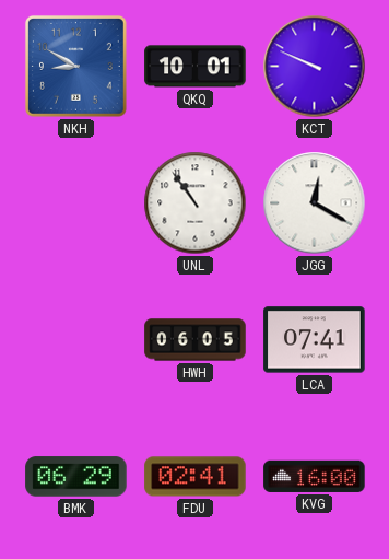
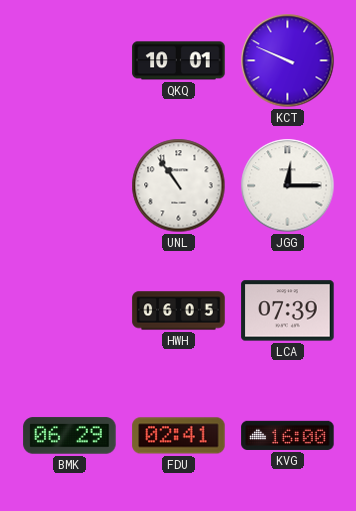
NKH: 8:50 -> none
JGG: 12:20 -> 12:15
LCA: 07:41 -> 07:39
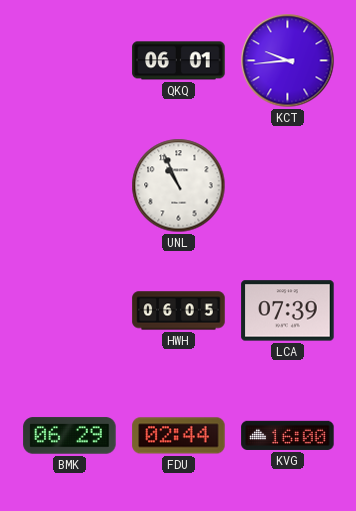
QKQ: 10:01 -> 06:01
KCT: 9:49 -> 9:44
UNL: 10:54 -> 10:56
JGG: 12:15 -> none
FDU: 02:41 -> 02:44
